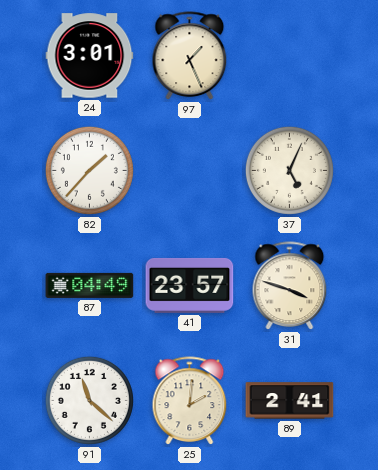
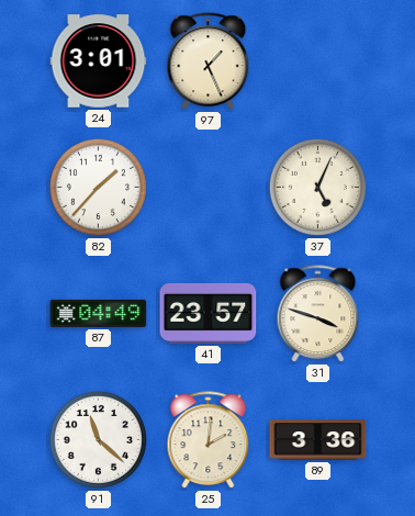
89: 2:41 -> 3:36
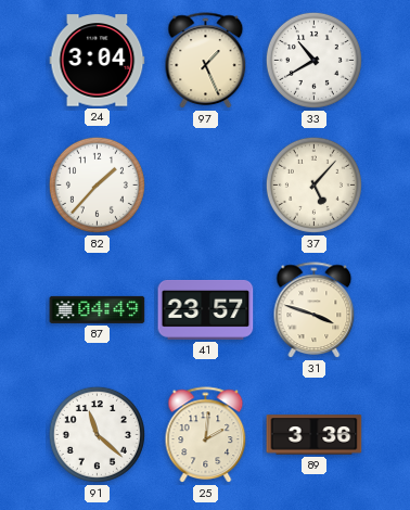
24: 3:01 -> 3:04
33: none -> 10:40
37: 5:04 -> 5:07
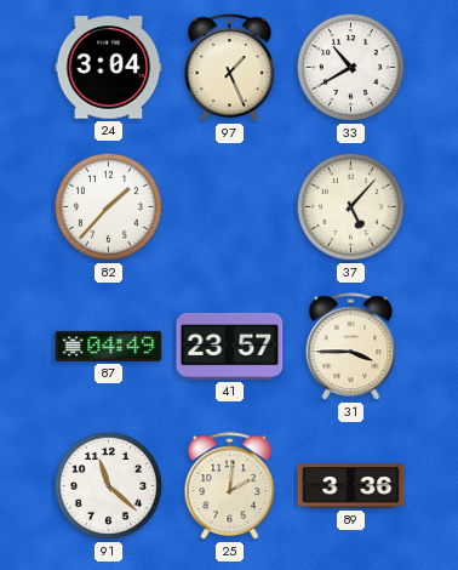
31: 3:48 -> 3:45
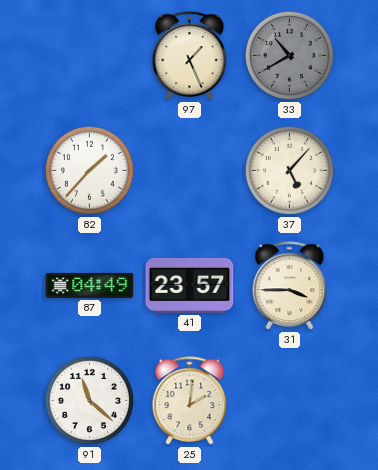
24: 3:04 -> none
33 dial: white -> grey
89: 3:36 -> none
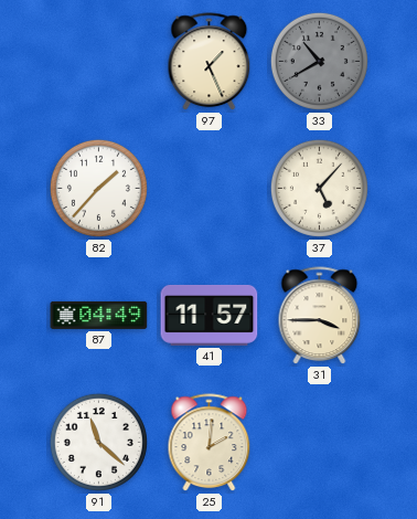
41: 23:57 -> 11:57
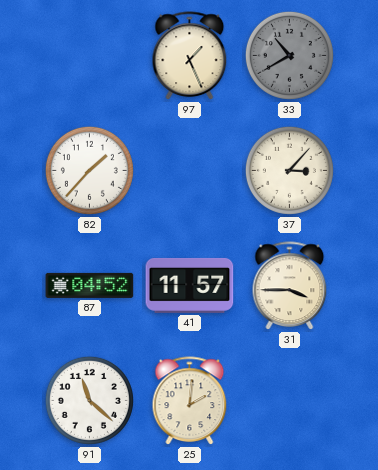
37: 5:07 -> 3:07
87: 04:49 -> 04:52
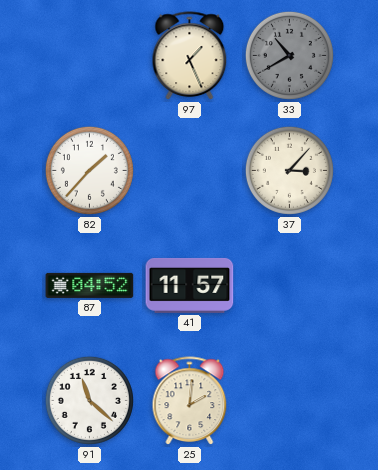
31: 3:45 -> none
